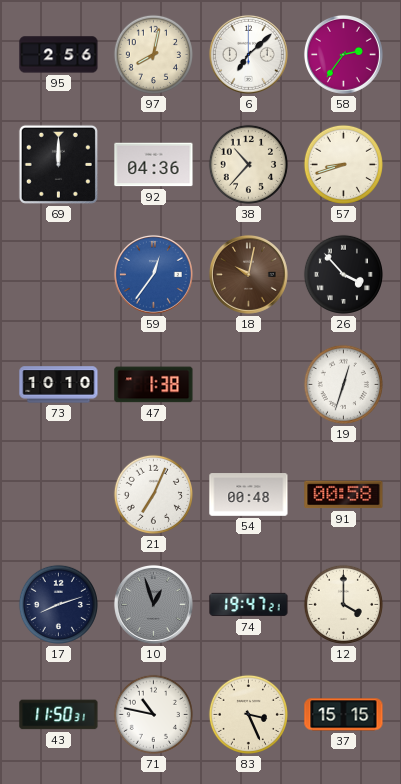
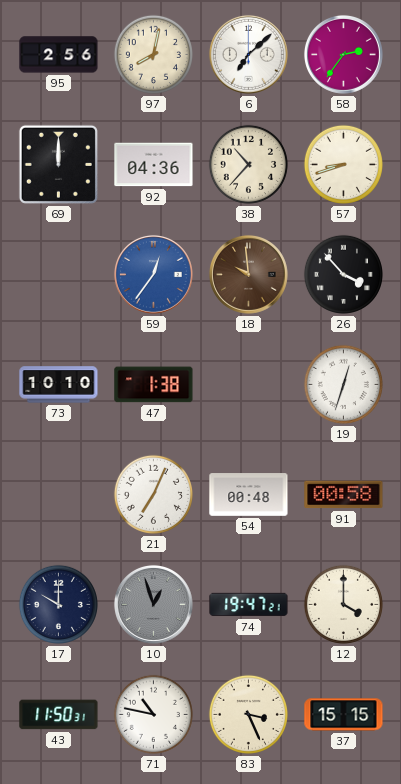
18: 10:02 -> 9:59
17: 8:12 -> 10:00
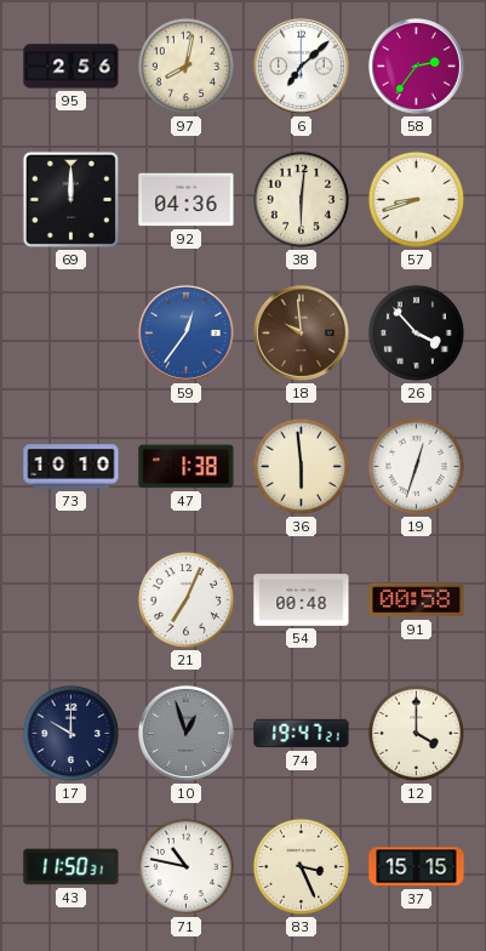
38: 10:37 -> 6:01
36: none -> 5:59
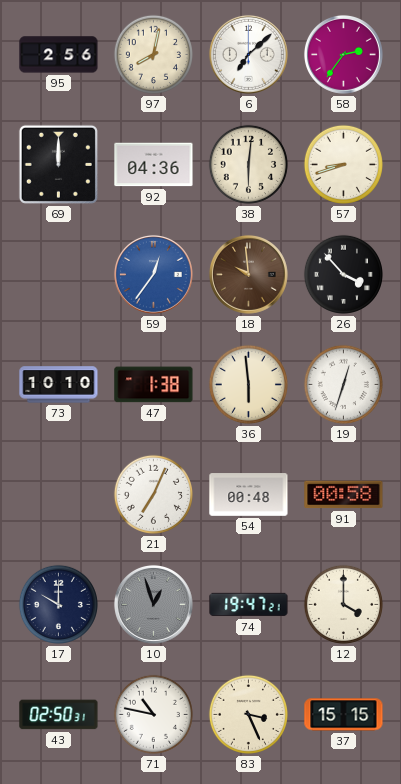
43: 11:50 -> 02:50
